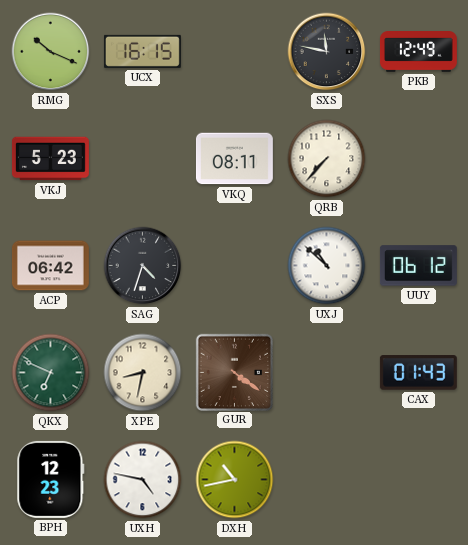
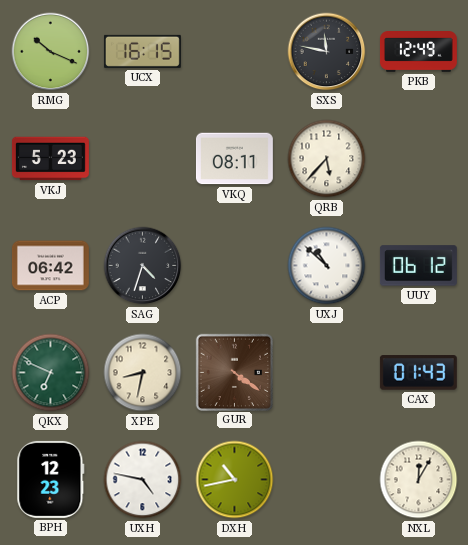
QRB: 7:37 -> 5:37
NXL: none -> 12:05
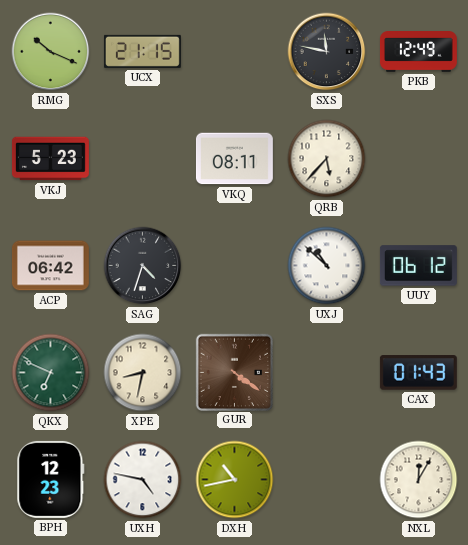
UCX: 16:15 -> 21:15
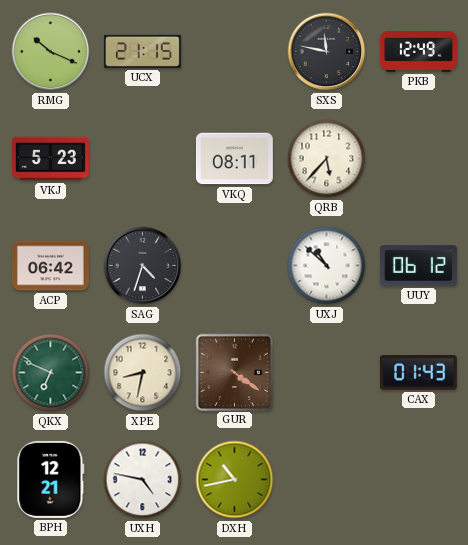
BPH: 12:23 -> 12:21
NXL: 12:05 -> none
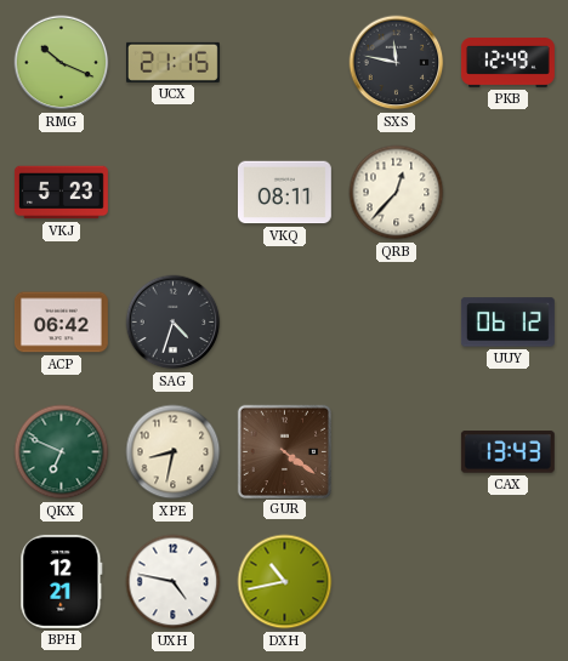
QRB: 5:37 -> 12:37
UXJ: 10:52 -> none
CAX: 01:43 -> 13:43
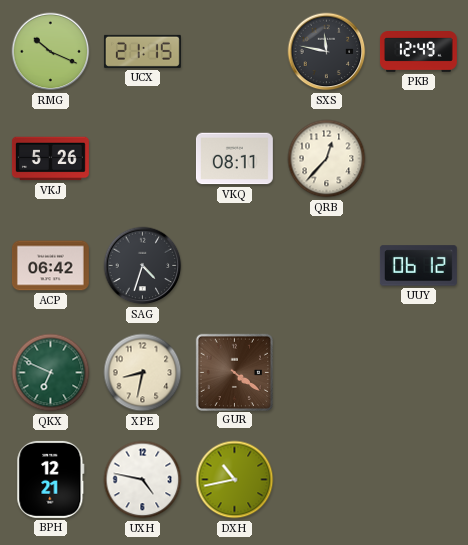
VKJ: 5:23 -> 5:26
CAX: 13:43 -> none
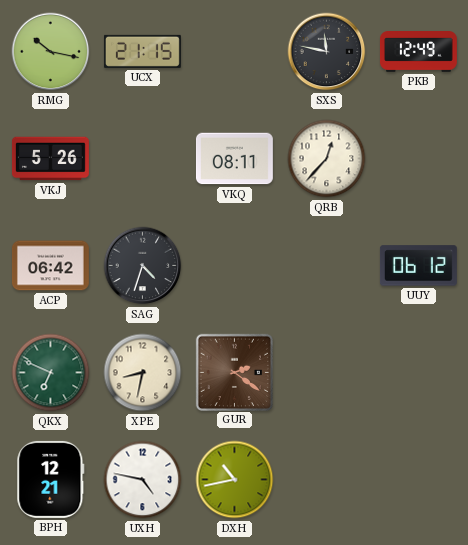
RMG: 10:19 -> 10:17
GUR: 4:21 -> 2:21
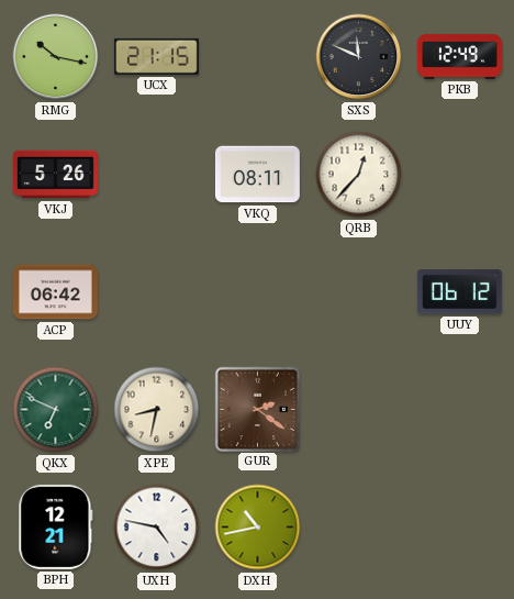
SXS: 11:47 -> 11:49
SAG: 4:33 -> none
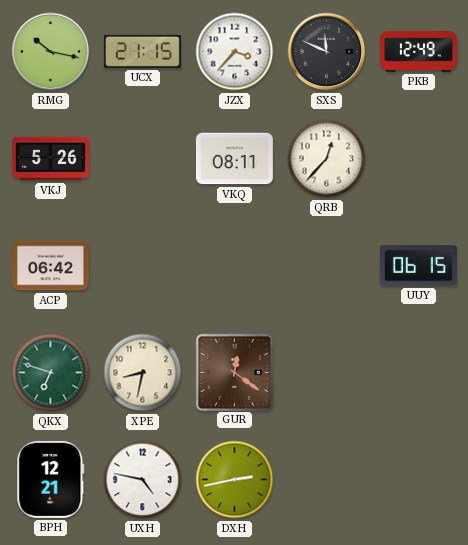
JZX: none -> 3:37
UUY: 06:12 -> 06:15
QKX: 6:49 -> 6:48
GUR: 2:21 -> 12:21
DXH: 10:43 -> 2:43
